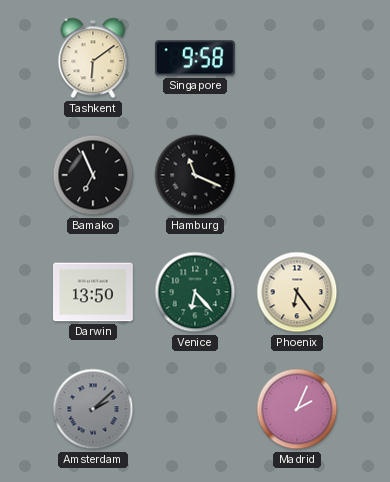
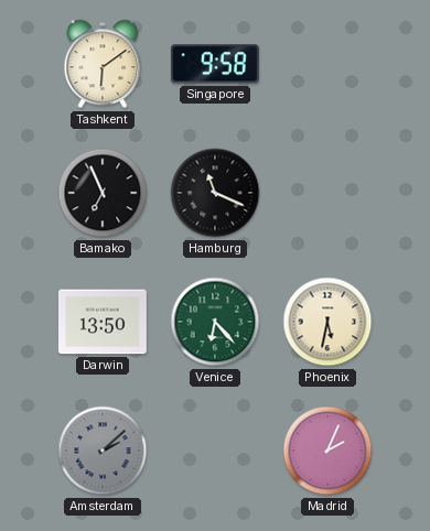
Phoenix: 6:24 -> 5:32
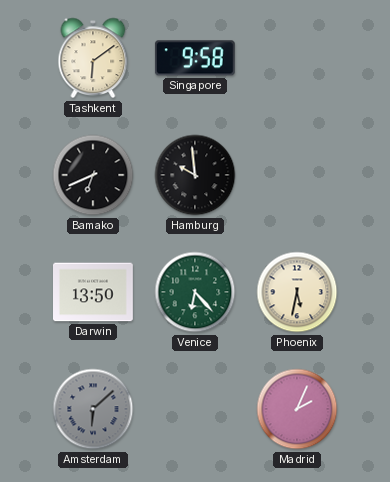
Bamako: 6:56 -> 6:41
Hamburg: 11:19 -> 9:59
Amsterdam: 2:08 -> 6:08
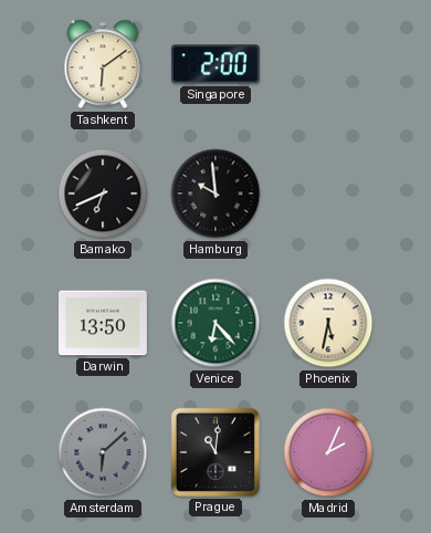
Singapore: 9:58 -> 2:00
Prague: none -> 11:01
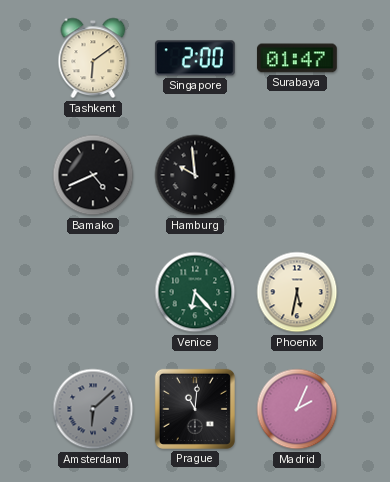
Surabaya: none -> 01:47
Bamako: 6:41 -> 4:41
Darwin: 13:50 -> none
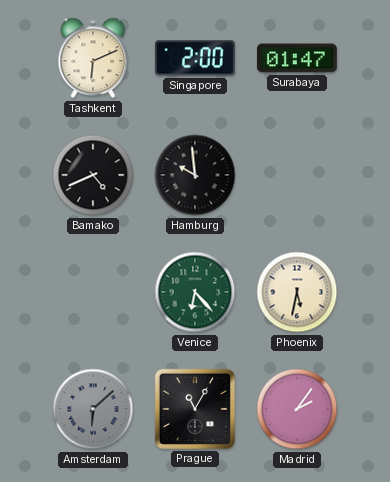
Tashkent: 6:09 -> 6:11
Prague: 11:01 -> 11:05
Madrid: 2:04 -> 2:06
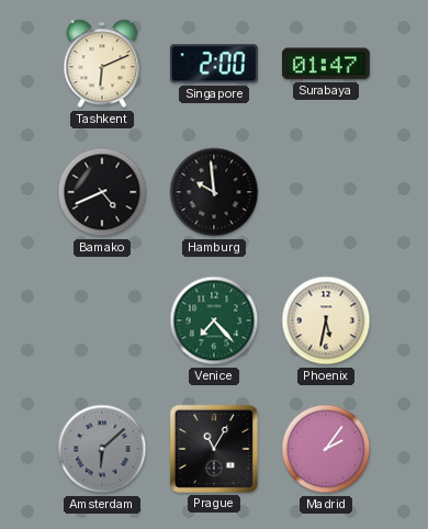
Venice: 6:23 -> 7:23
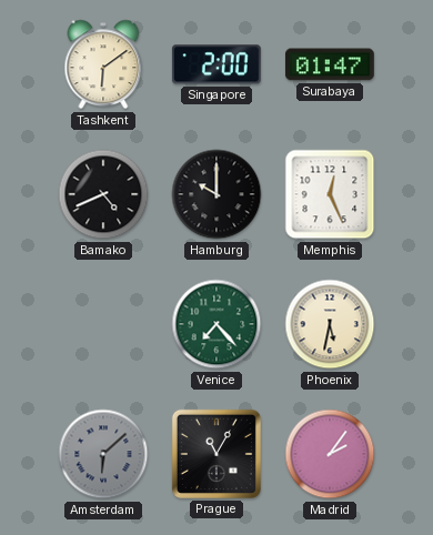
Tashkent: 6:11 -> 6:09
Hamburg: 9:59 -> 10:00
Memphis: none -> 12:26
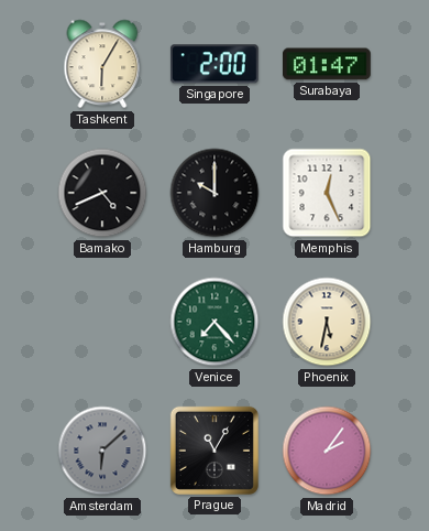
Tashkent: 6:09 -> 6:05
